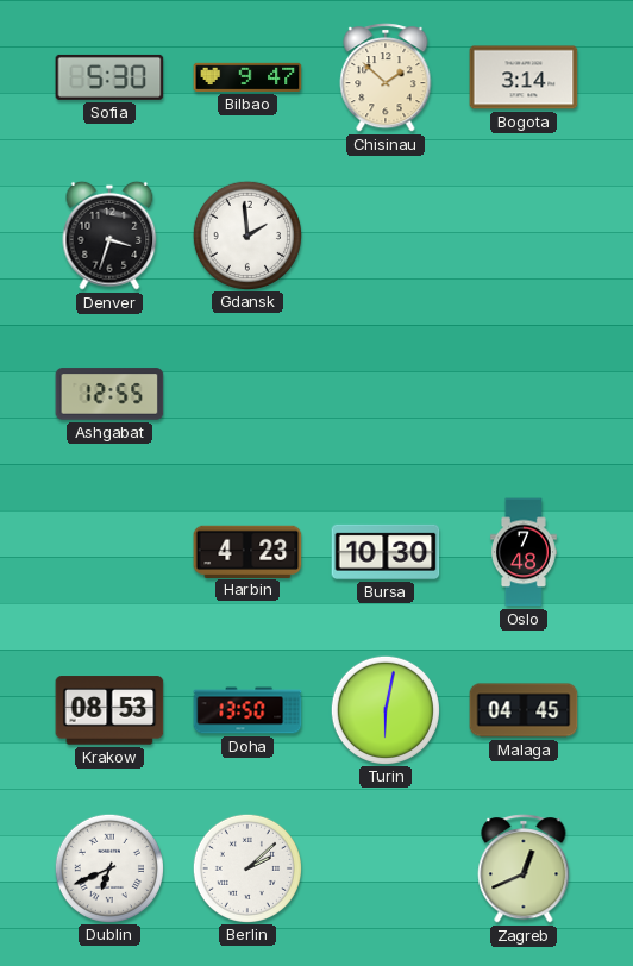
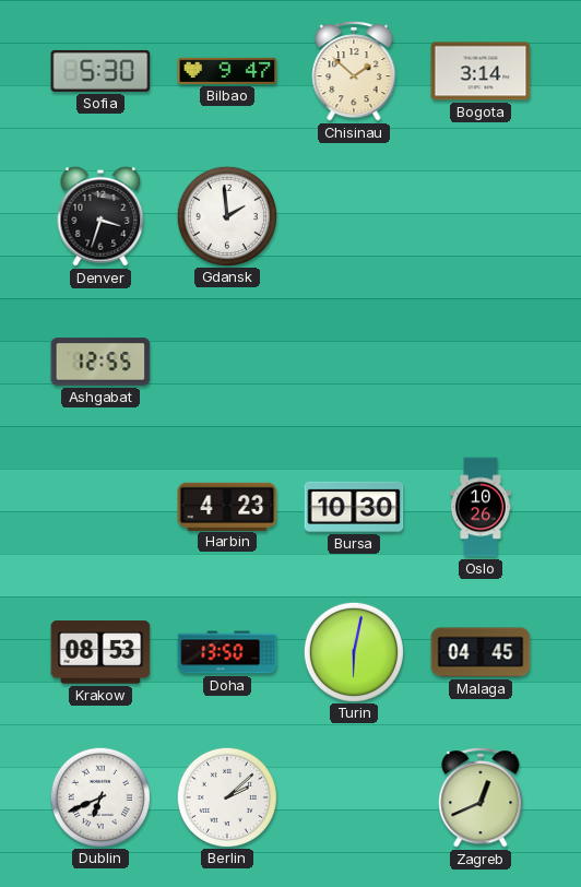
Oslo: 7:48 -> 10:26
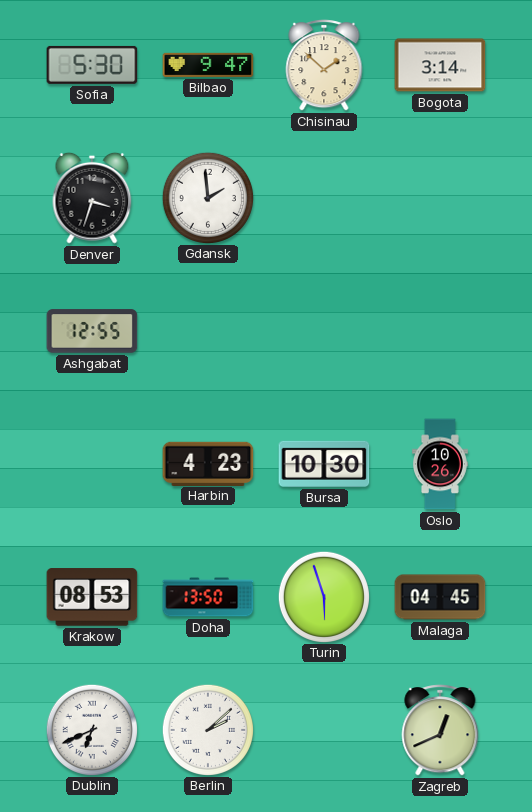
Turin: 6:02 -> 5:57
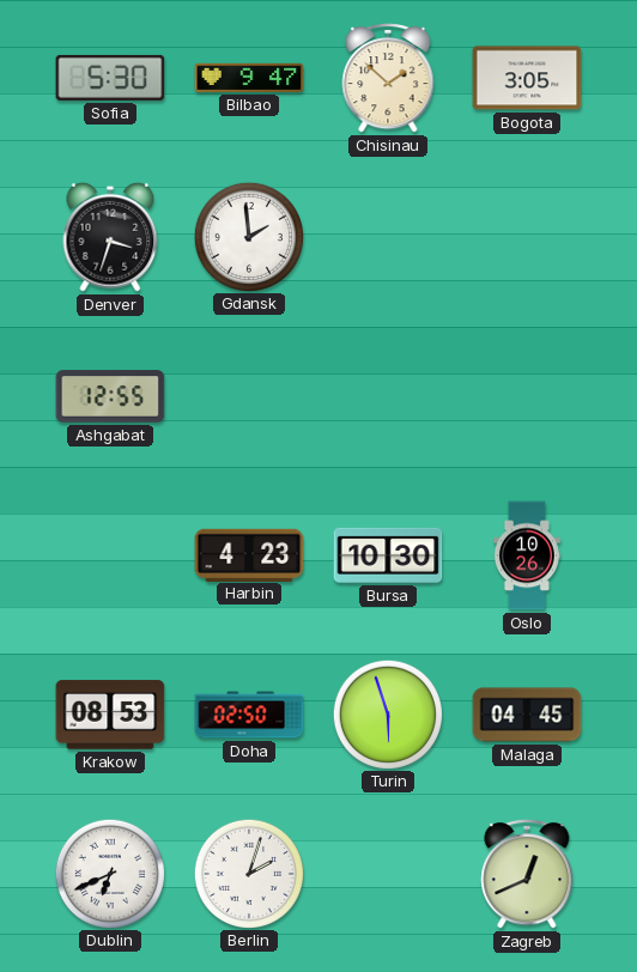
Bogota: 3:14 -> 3:05
Doha: 13:50 -> 02:50
Berlin: 2:08 -> 2:03
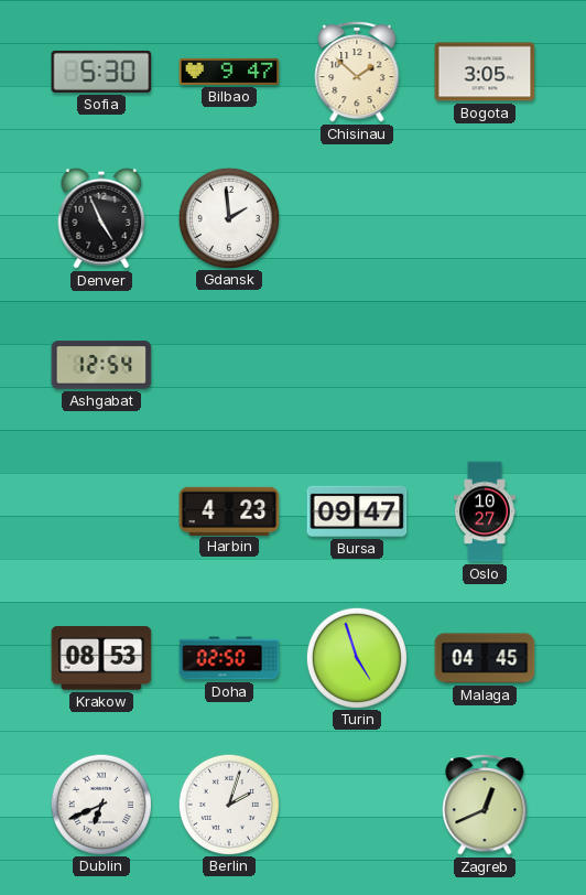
Denver: 3:33 -> 4:56
Ashgabat: 12:55 -> 12:54
Bursa: 10:30 -> 09:47
Oslo: 10:26 -> 10:27
Turin: 5:57 -> 4:57
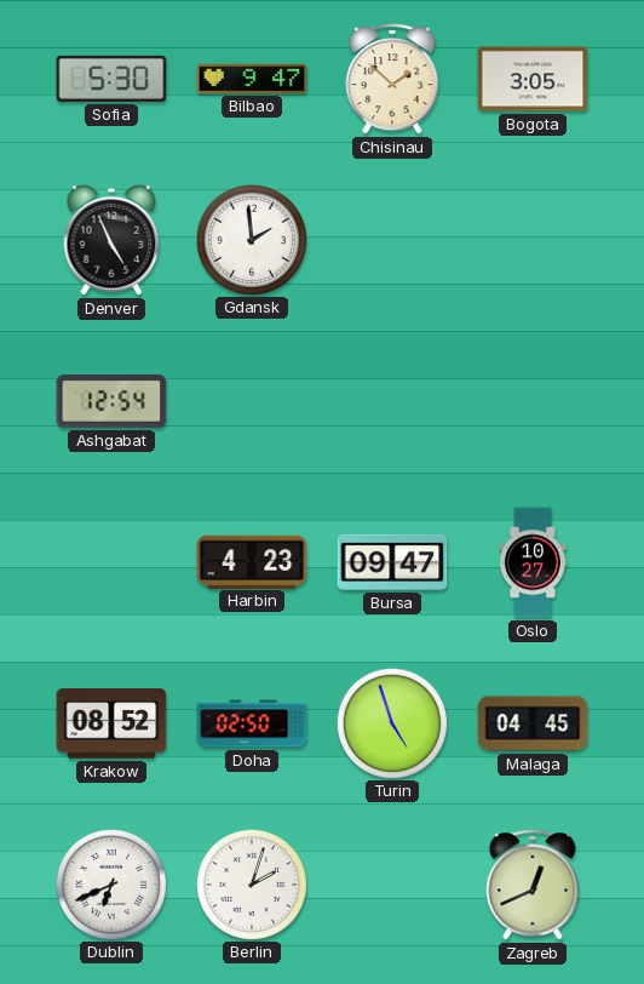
Krakow: 08:53 -> 08:52
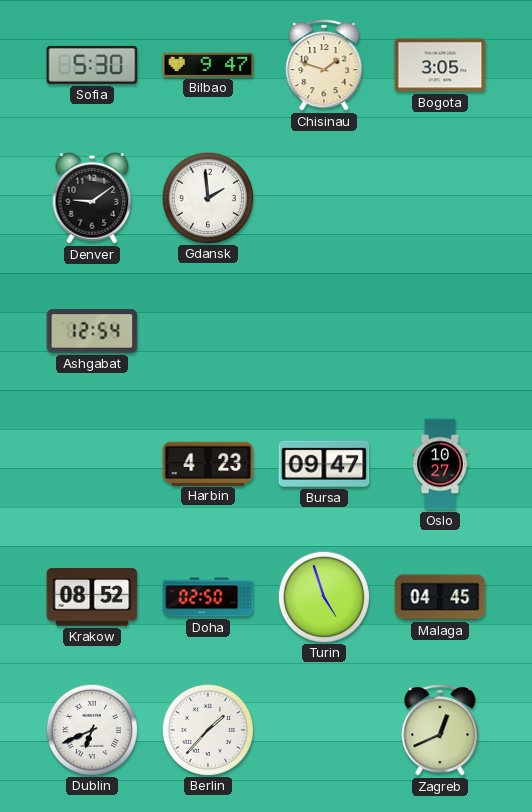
Chisinau: 1:52 -> 1:48
Denver: 4:56 -> 9:09
Berlin: 2:03 -> 1:37
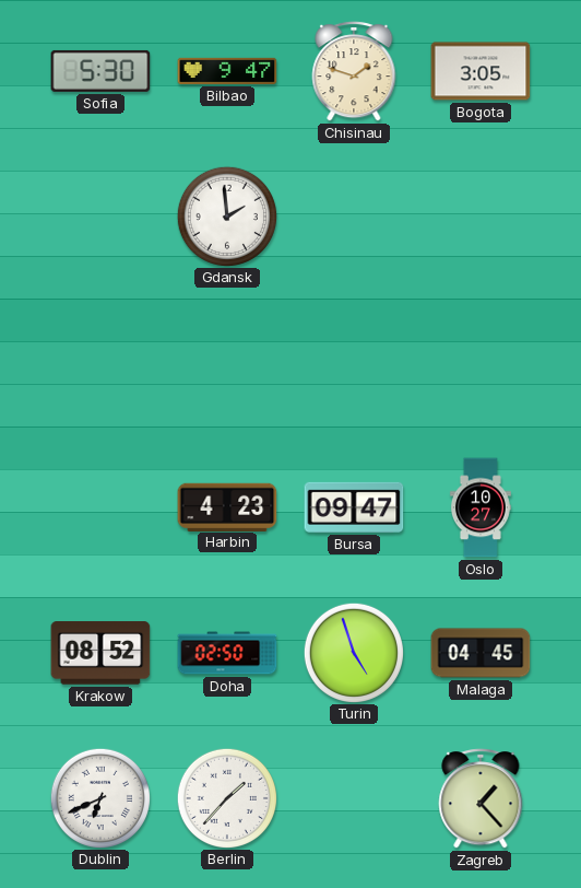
Denver: 9:09 -> none
Ashgabat: 12:54 -> none
Zagreb: 12:41 -> 1:23
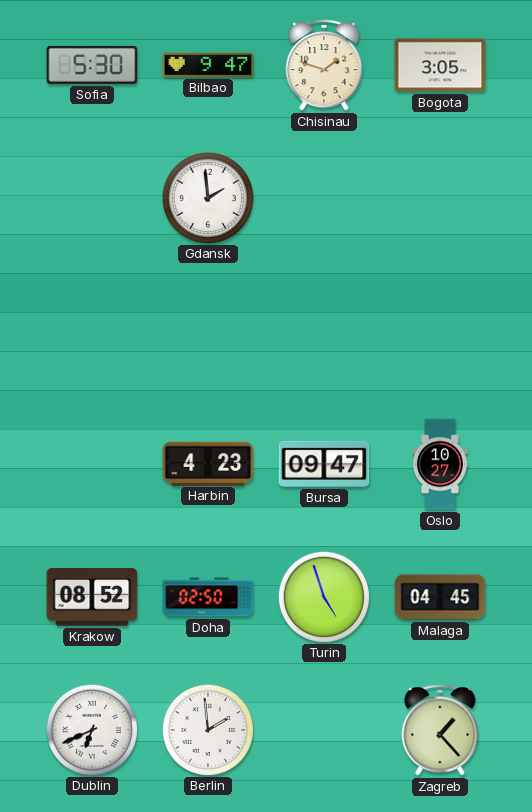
Berlin: 1:37 -> 1:59
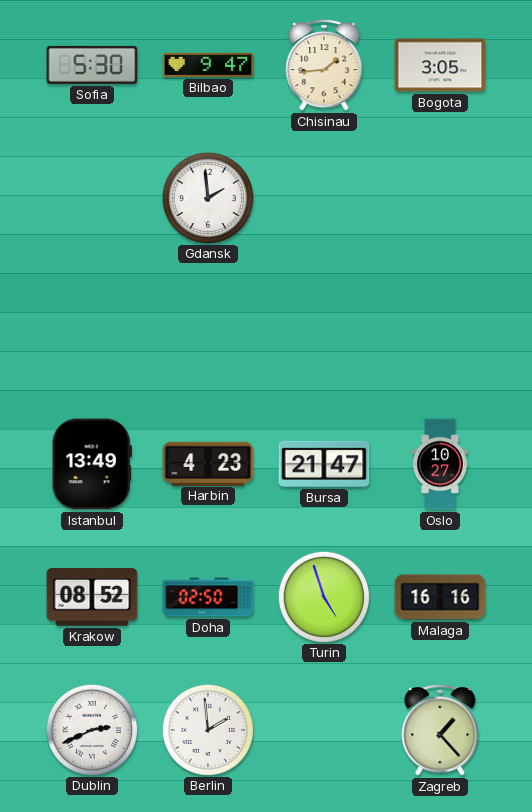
Chisinau: 1:48 -> 1:44
Istanbul: none -> 13:49
Bursa: 09:47 -> 21:47
Malaga: 04:45 -> 16:16
Dublin: 6:41 -> 2:41
